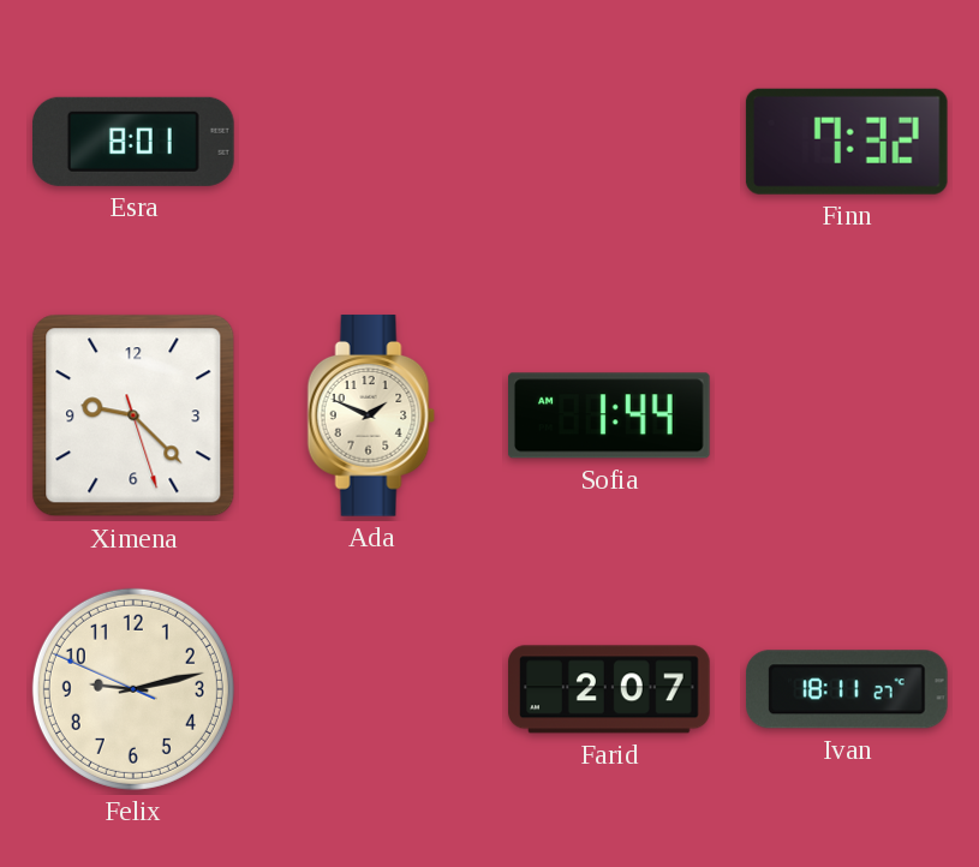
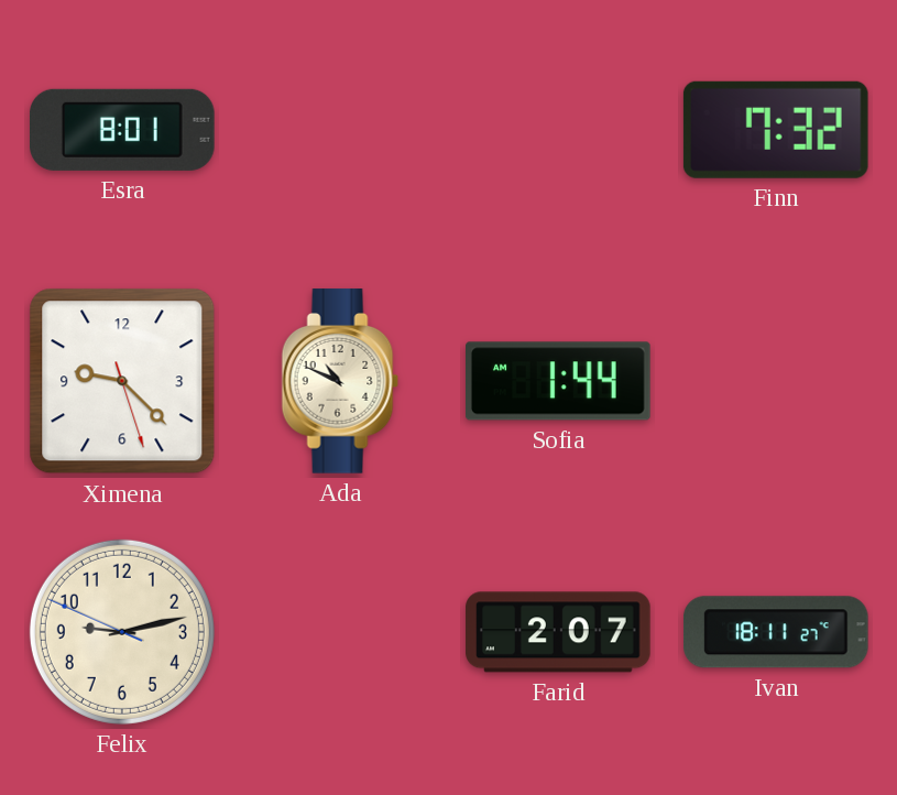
Ada: 1:49 -> 10:49
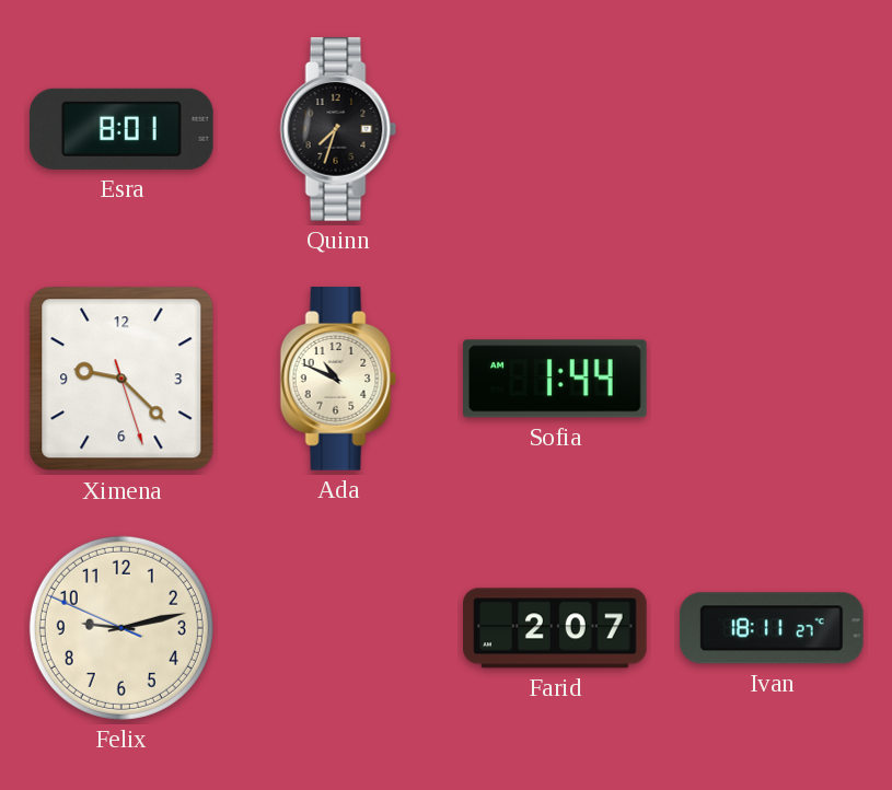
Quinn: none -> 7:33
Finn: 7:32 -> none
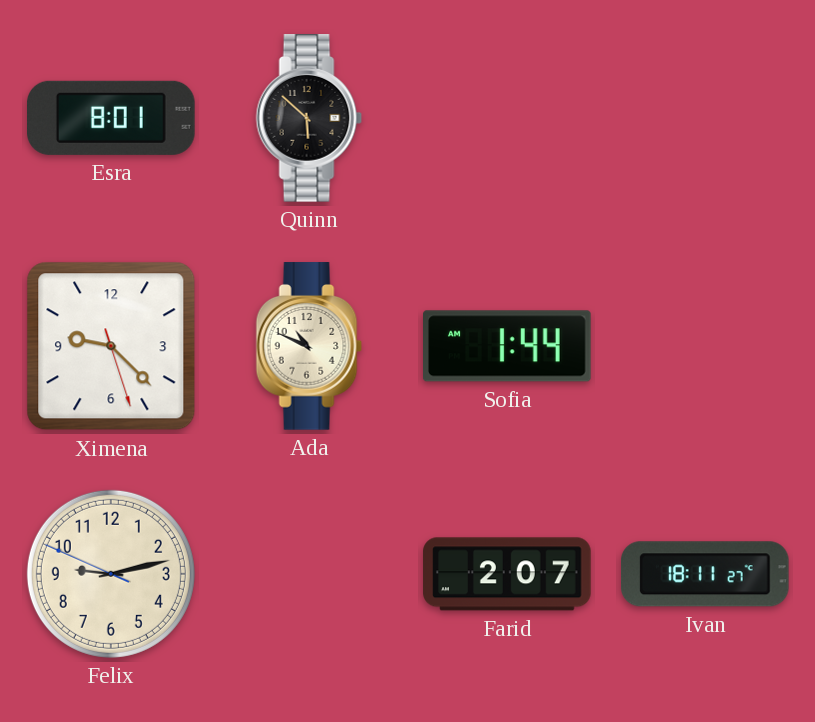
Quinn: 7:33 -> 5:52
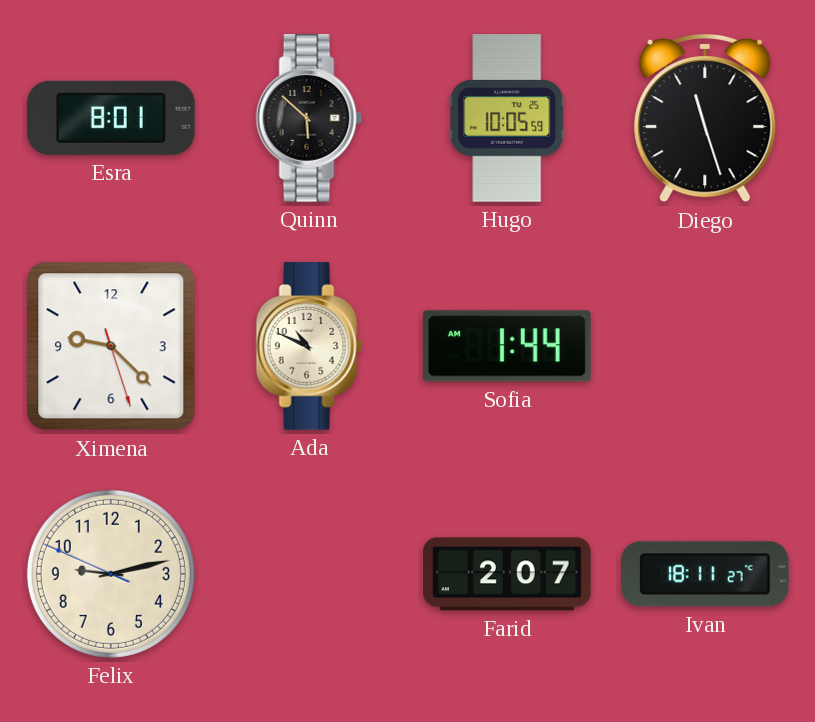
Hugo: none -> 10:05
Diego: none -> 11:27
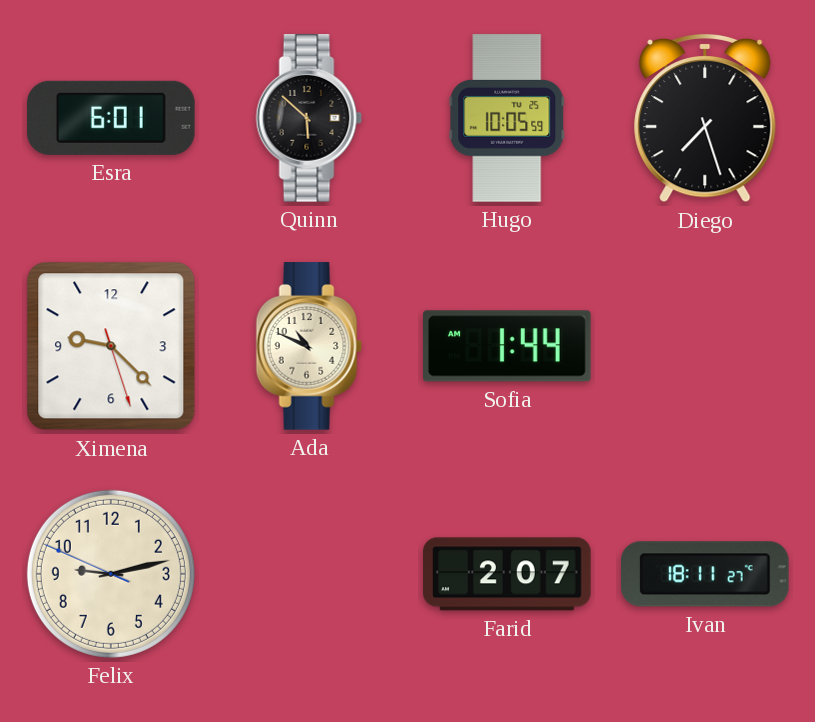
Esra: 8:01 -> 6:01
Diego: 11:27 -> 7:27
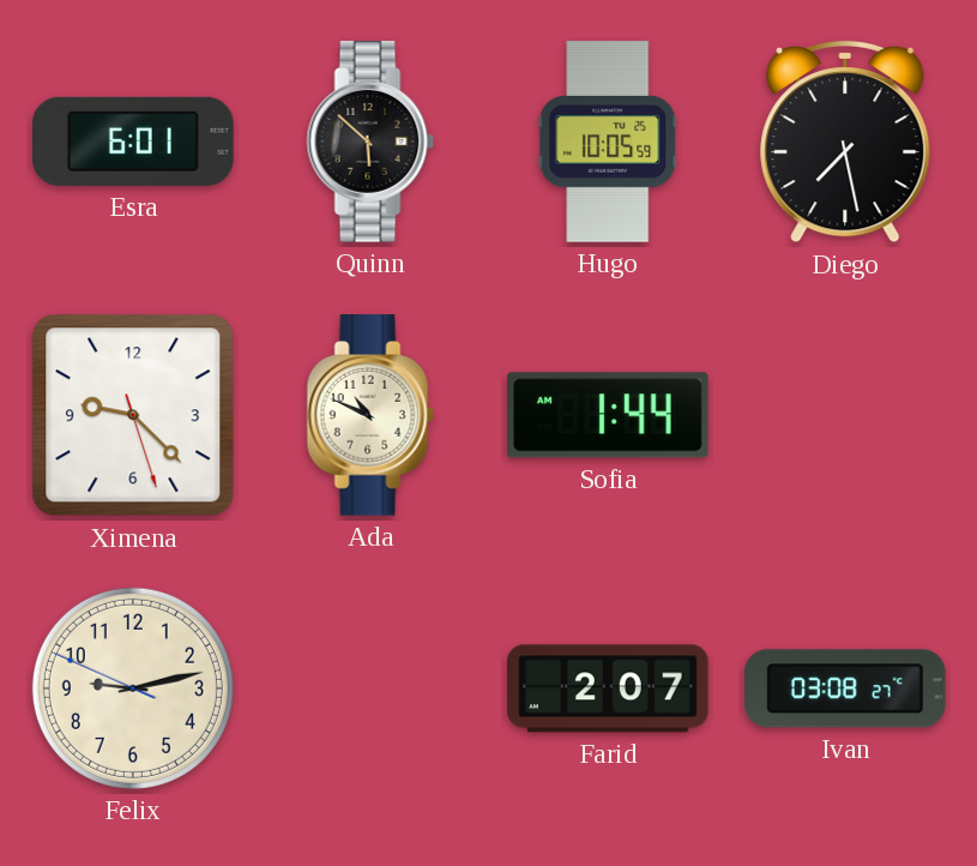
Diego: 7:27 -> 7:28
Ivan: 18:11 -> 03:08
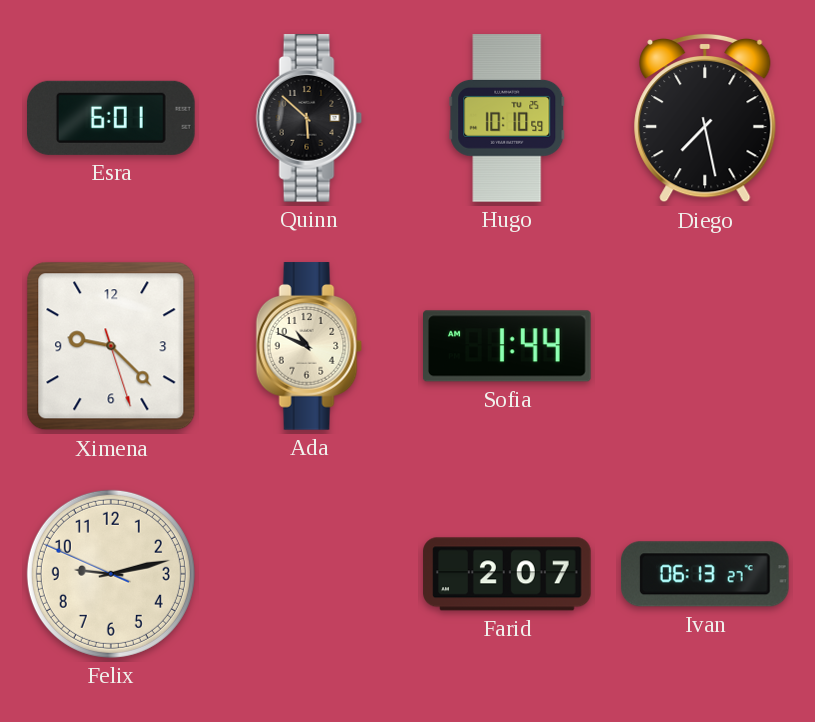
Hugo: 10:05 -> 10:10
Ivan: 03:08 -> 06:13
